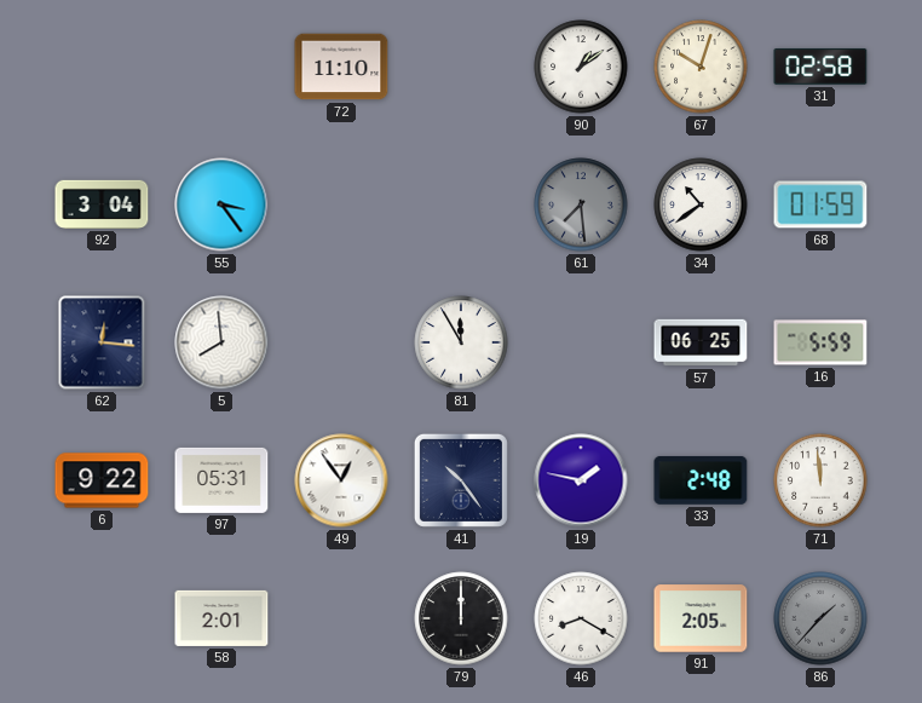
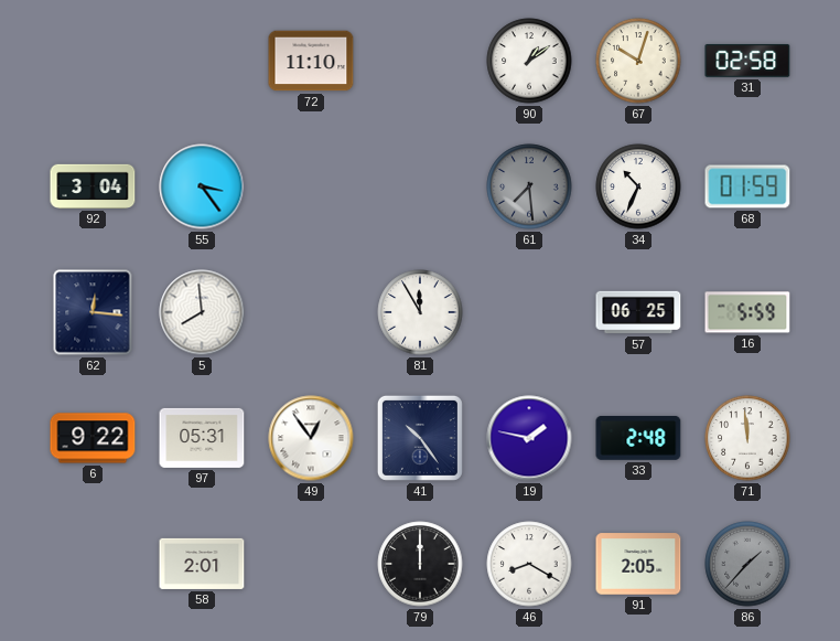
34: 10:39 -> 10:34
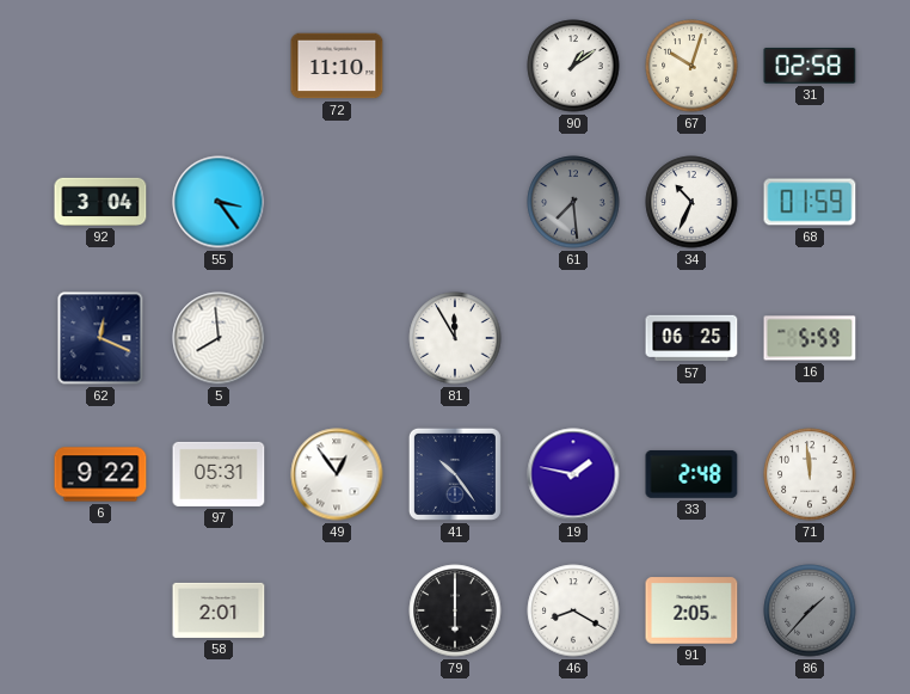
62: 12:16 -> 12:19
79: 12:00 -> 6:00
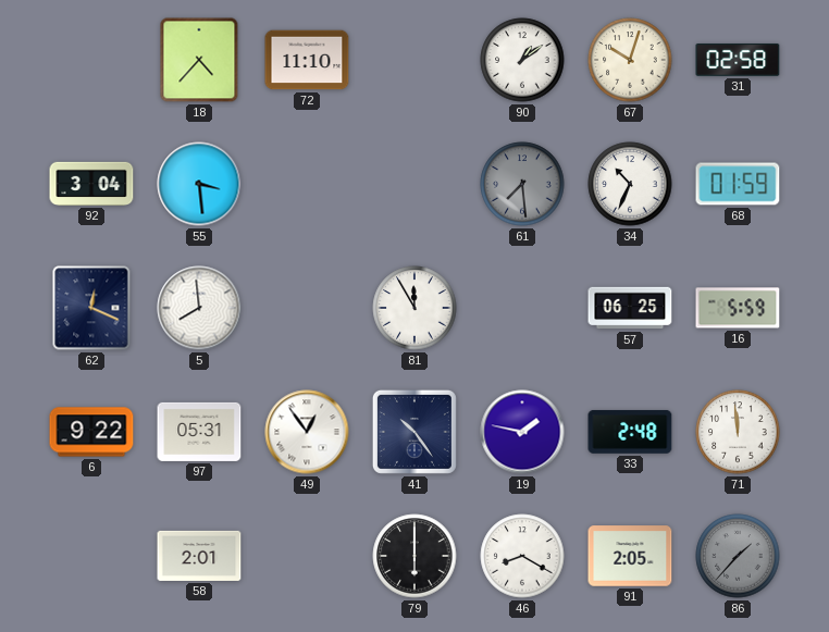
18: none -> 4:37
55: 3:24 -> 3:29
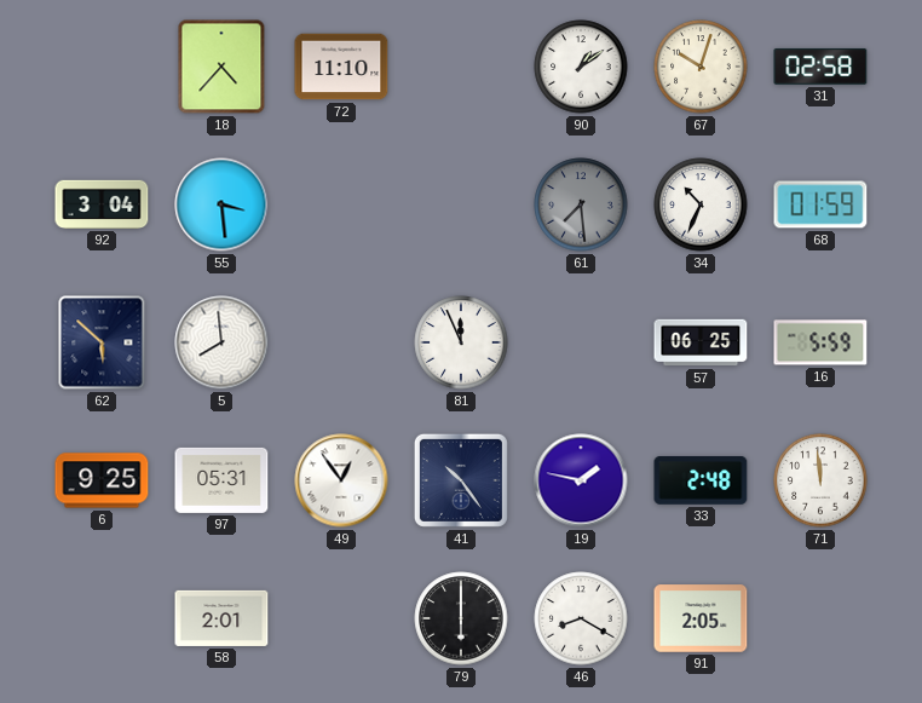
62: 12:19 -> 5:52
81: 11:55 -> 11:56
6: 9:22 -> 9:25
86: 1:37 -> none
